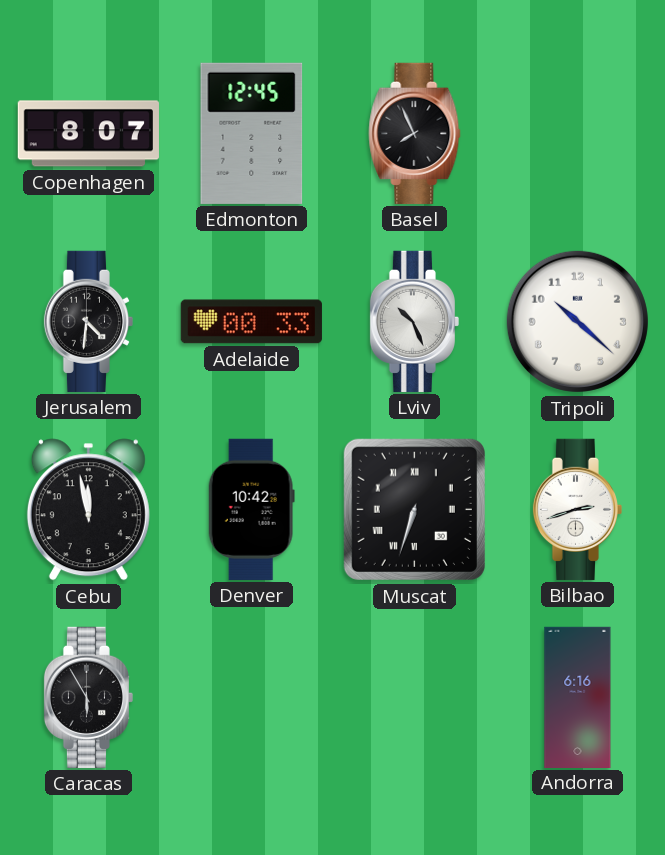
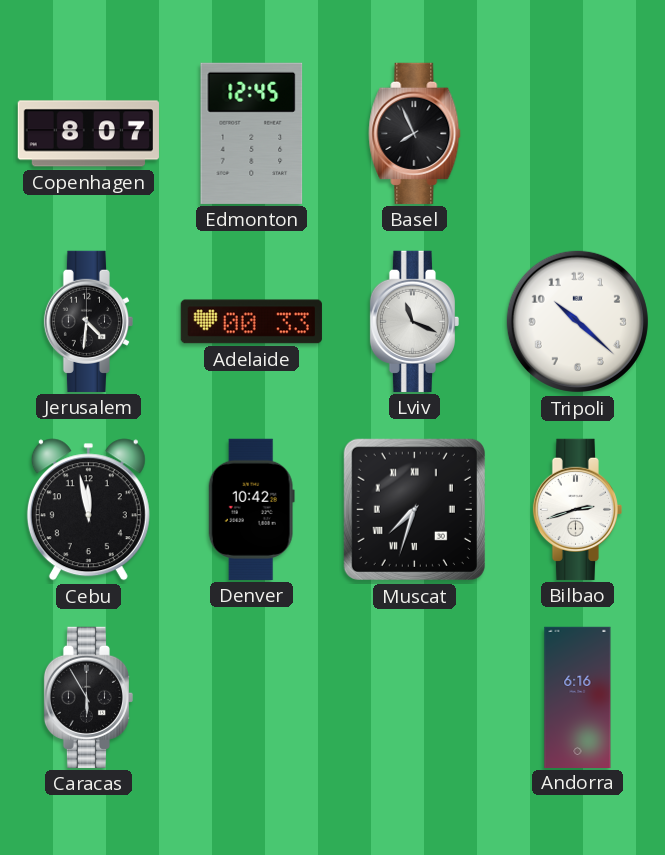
Lviv: 10:26 -> 11:19
Muscat: 6:33 -> 7:33
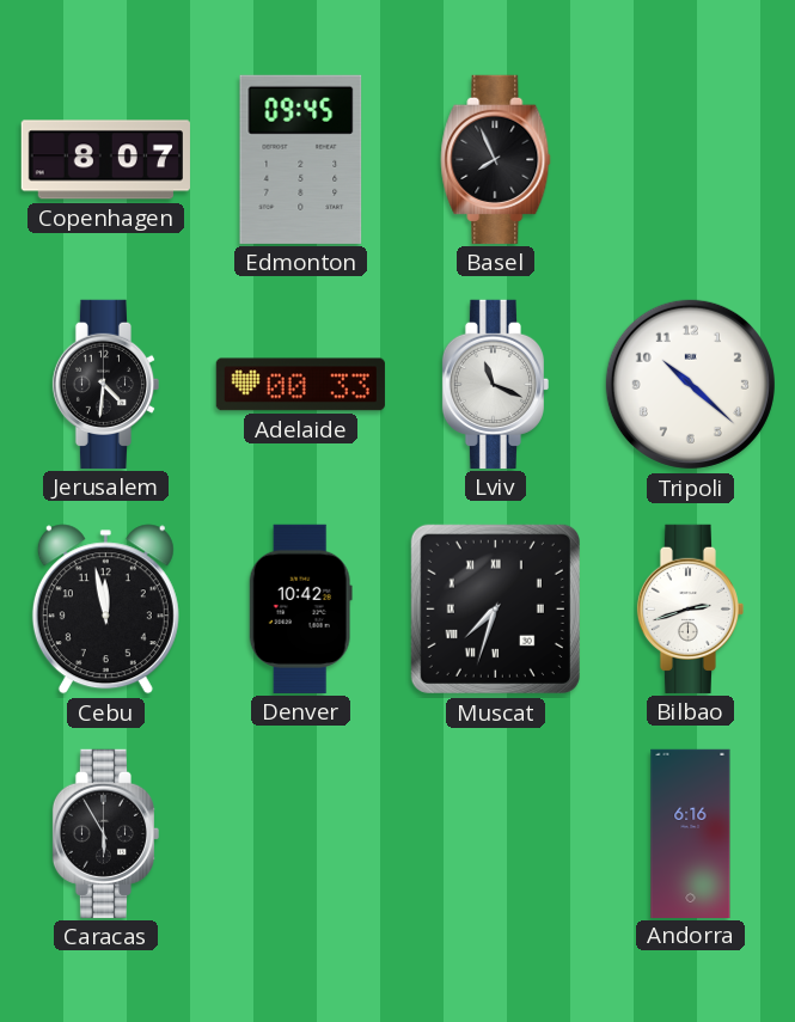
Edmonton: 12:45 -> 09:45
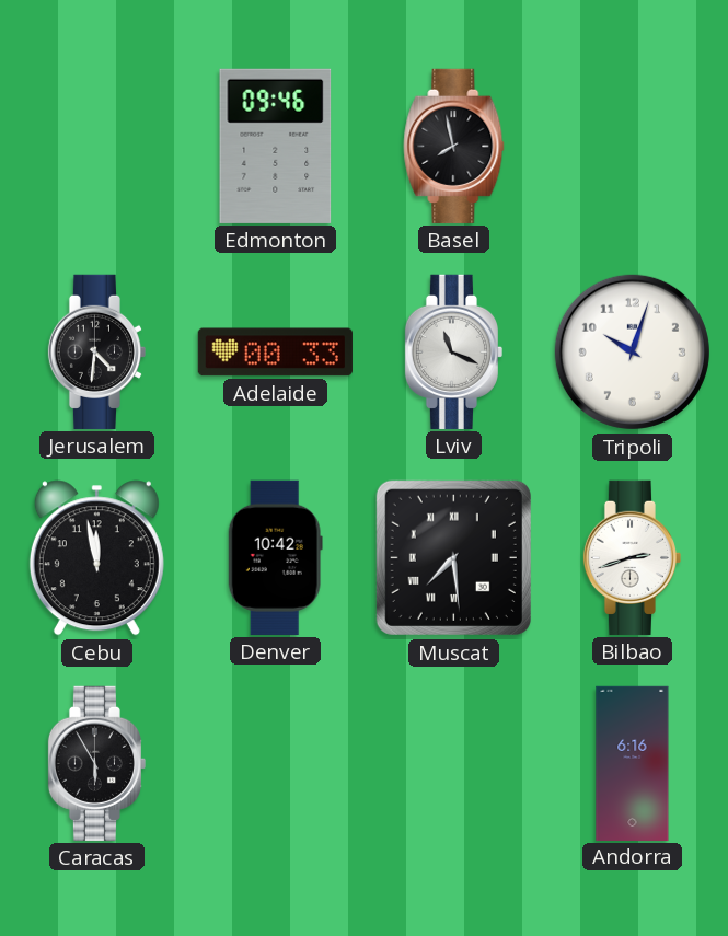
Copenhagen: 8:07 -> none
Edmonton: 09:45 -> 09:46
Basel: 7:56 -> 7:58
Tripoli: 10:22 -> 10:03
Muscat: 7:33 -> 7:29
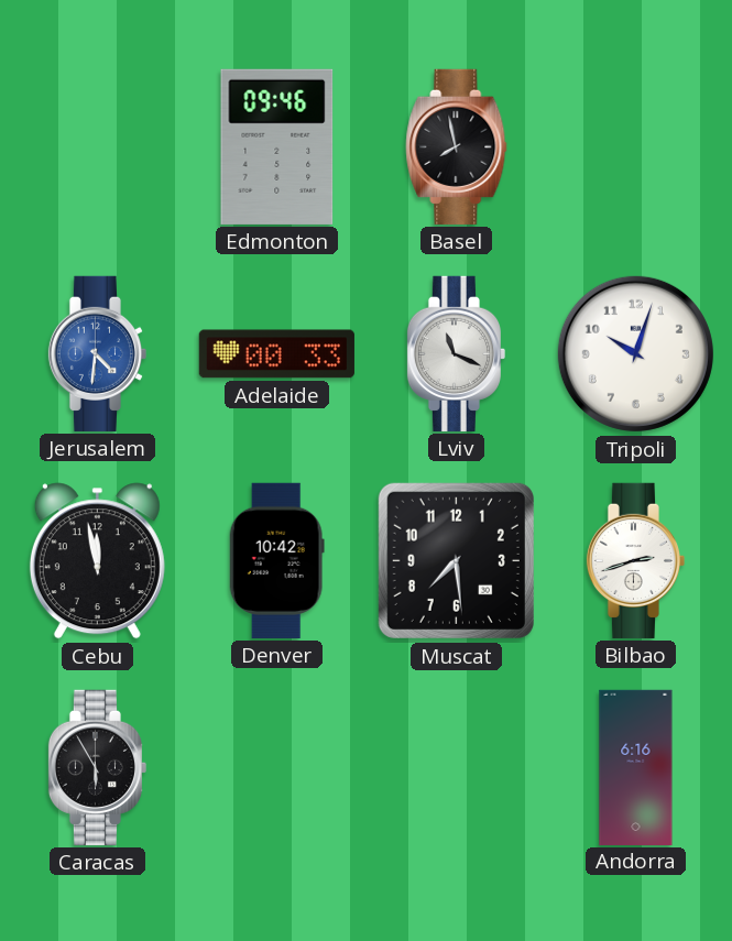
Jerusalem dial: black -> blue
Muscat numerals: Roman -> Arabic
